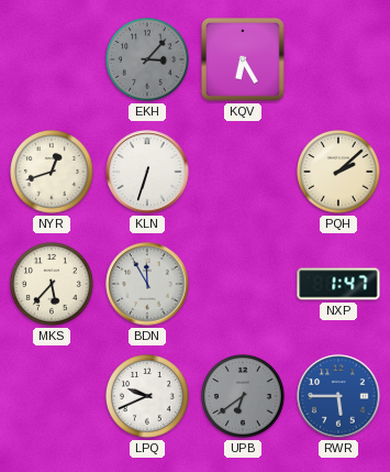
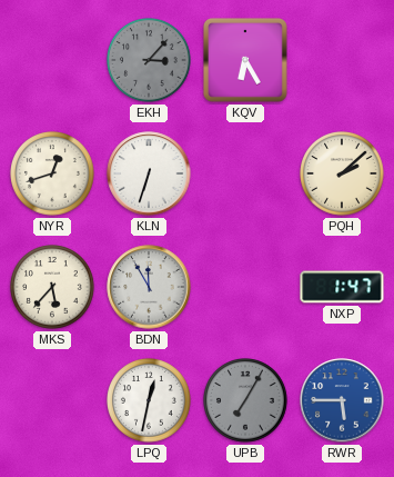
LPQ: 9:41 -> 12:32
UPB: 6:39 -> 7:05
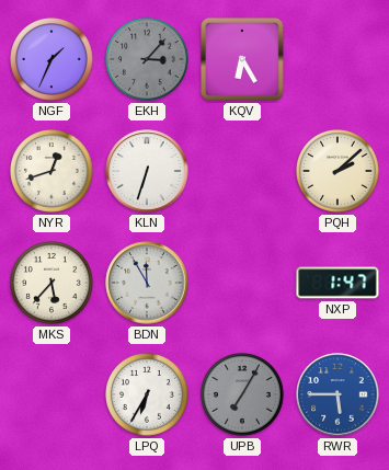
NGF: none -> 1:34
LPQ: 12:32 -> 6:35
